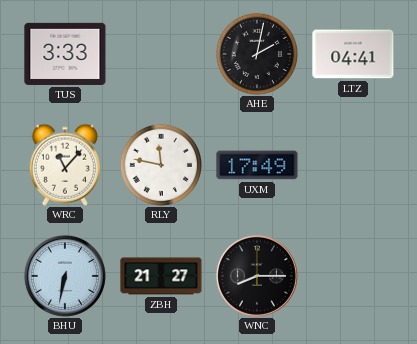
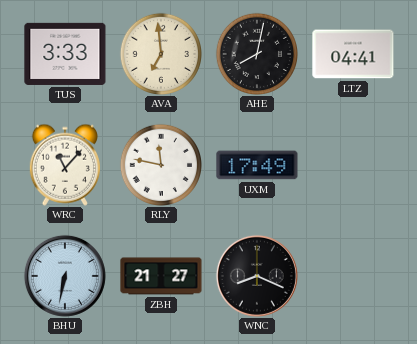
AVA: none -> 6:59
AHE: 2:02 -> 8:02
WNC: 8:15 -> 8:19
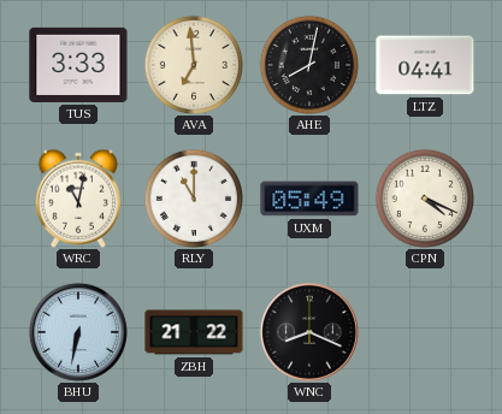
WRC: 11:07 -> 11:02
RLY: 11:47 -> 11:00
UXM: 17:49 -> 05:49
CPN: none -> 4:19
ZBH: 21:27 -> 21:22
